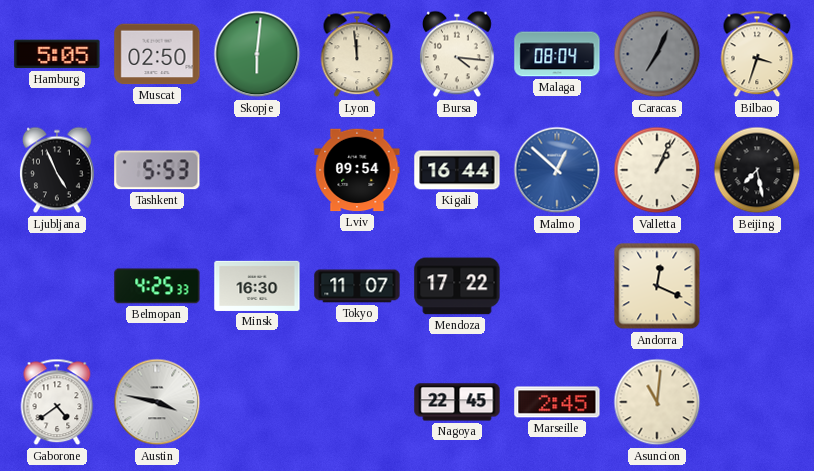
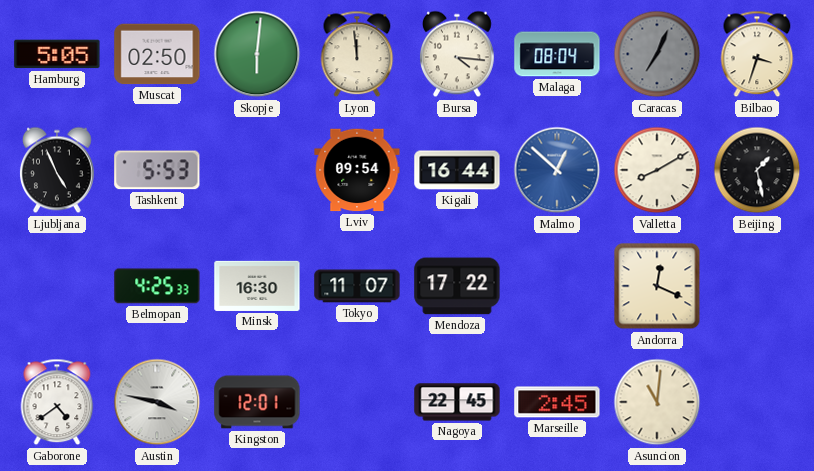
Valletta: 1:04 -> 8:10
Beijing: 7:28 -> 1:28
Kingston: none -> 12:01
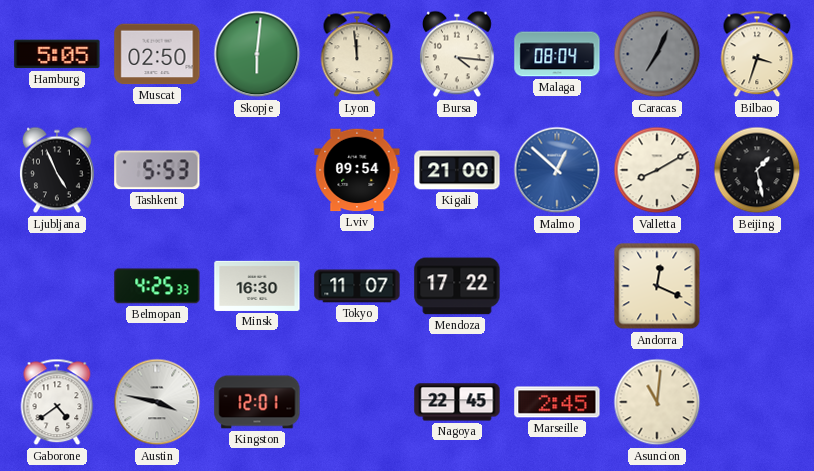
Kigali: 16:44 -> 21:00
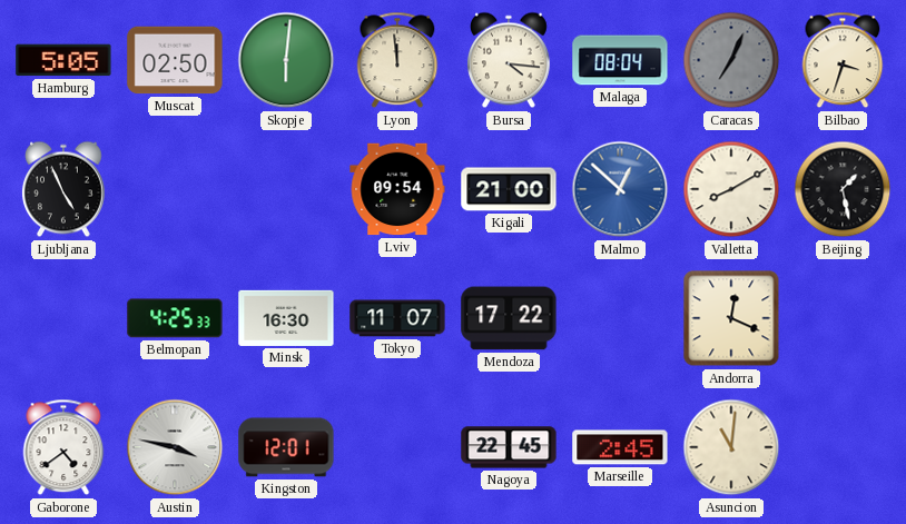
Tashkent: 5:53 -> none
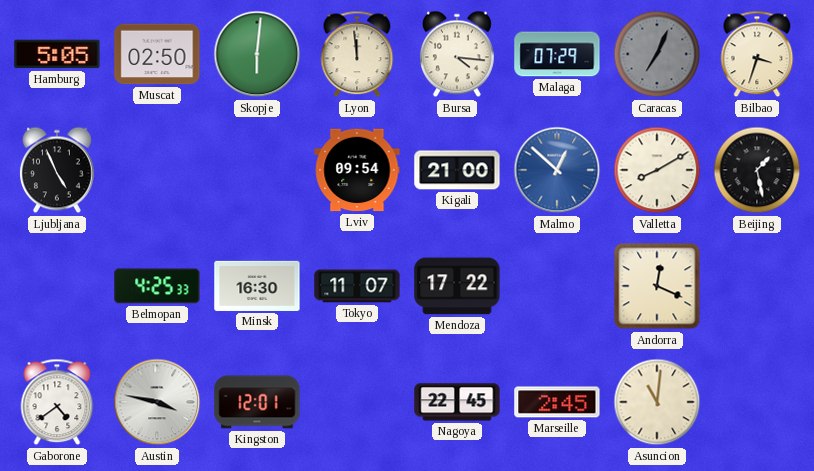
Malaga: 08:04 -> 07:29
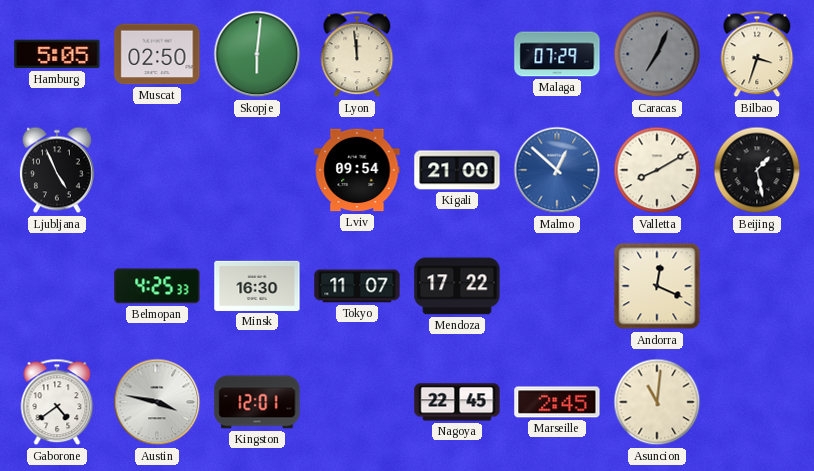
Bursa: 4:16 -> none
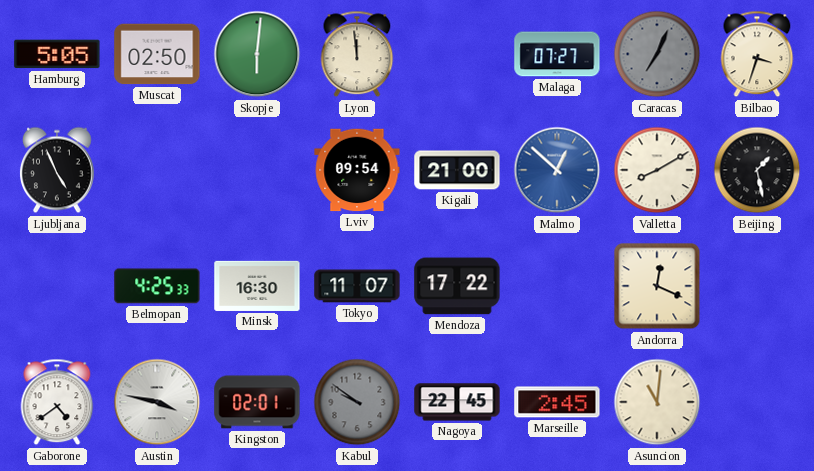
Malaga: 07:29 -> 07:27
Kingston: 12:01 -> 02:01
Kabul: none -> 9:51
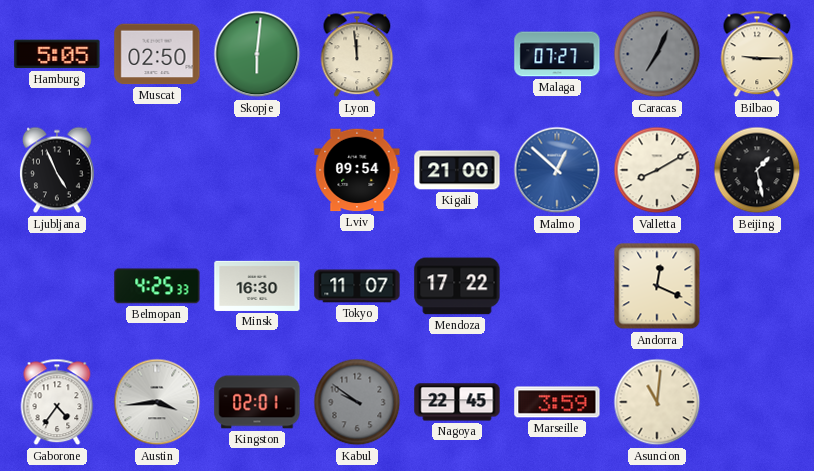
Bilbao: 3:33 -> 9:15
Gaborone: 4:39 -> 4:36
Austin: 3:47 -> 3:44
Marseille: 2:45 -> 3:59
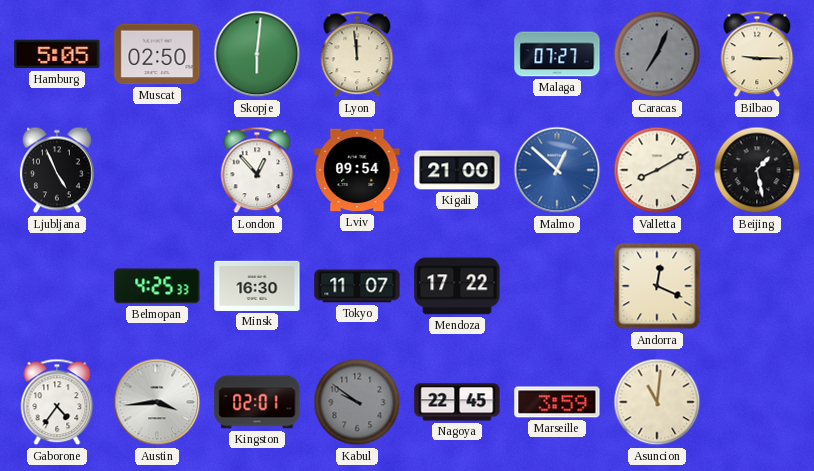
London: none -> 12:53
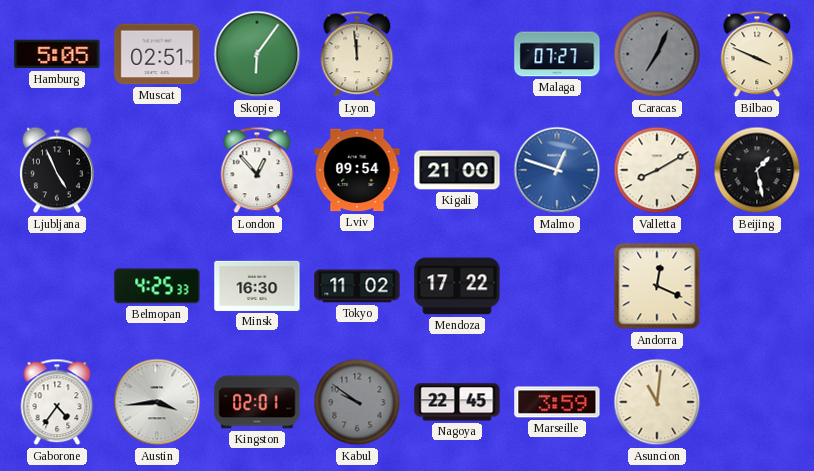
Muscat: 02:50 -> 02:51
Skopje: 6:01 -> 6:06
Bilbao: 9:15 -> 3:49
Malmo: 12:52 -> 12:48
Tokyo: 11:07 -> 11:02
